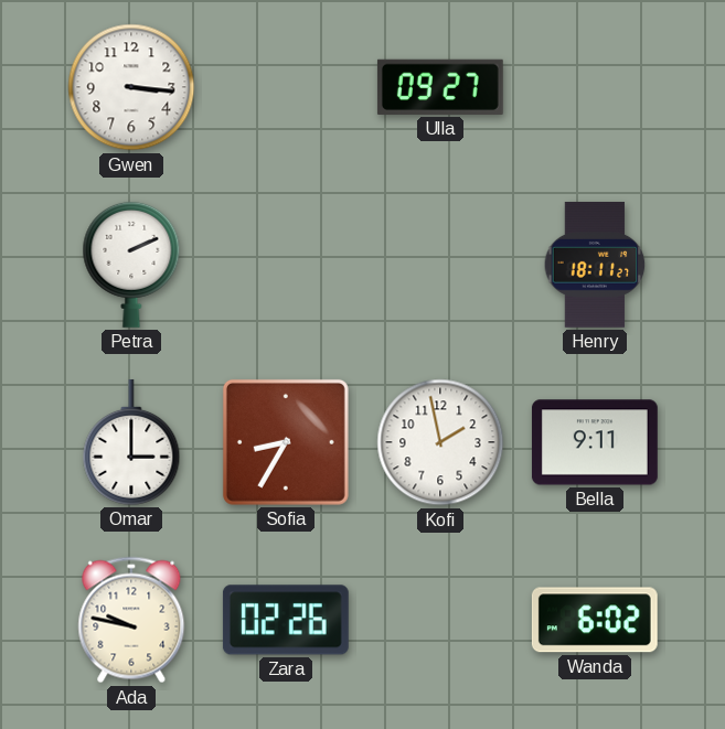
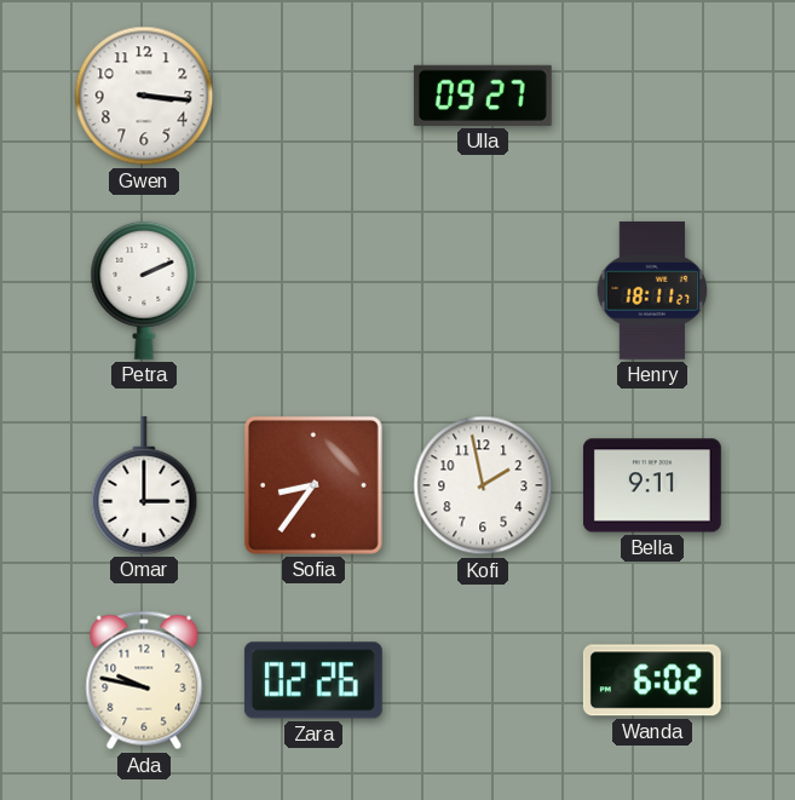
Sofia: 8:35 -> 8:36
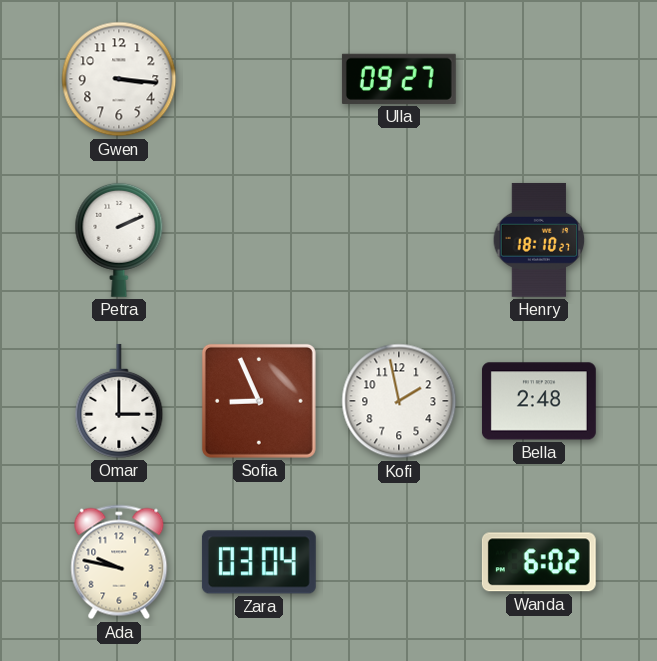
Henry: 18:11 -> 18:10
Sofia: 8:36 -> 8:56
Bella: 9:11 -> 2:48
Zara: 02:26 -> 03:04
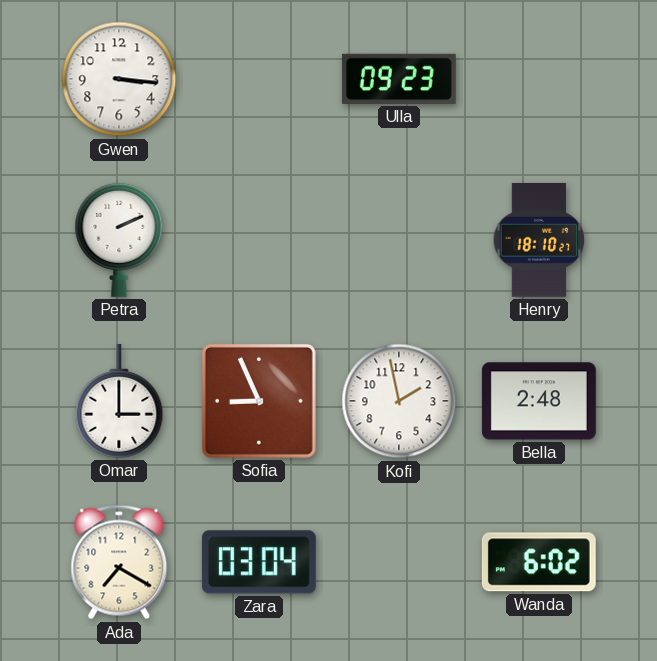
Ulla: 09:27 -> 09:23
Ada: 9:47 -> 7:20
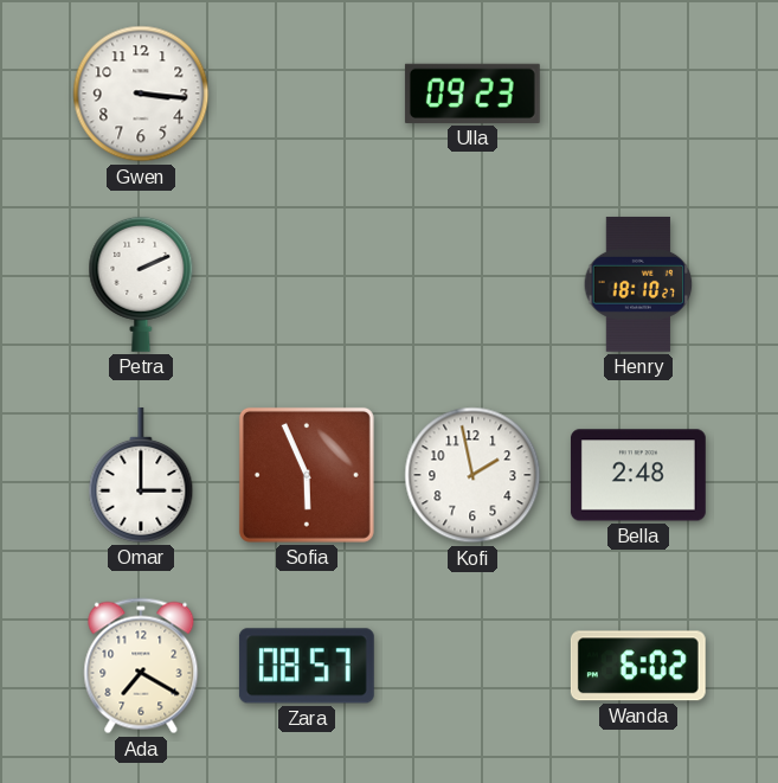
Sofia: 8:56 -> 5:56
Zara: 03:04 -> 08:57
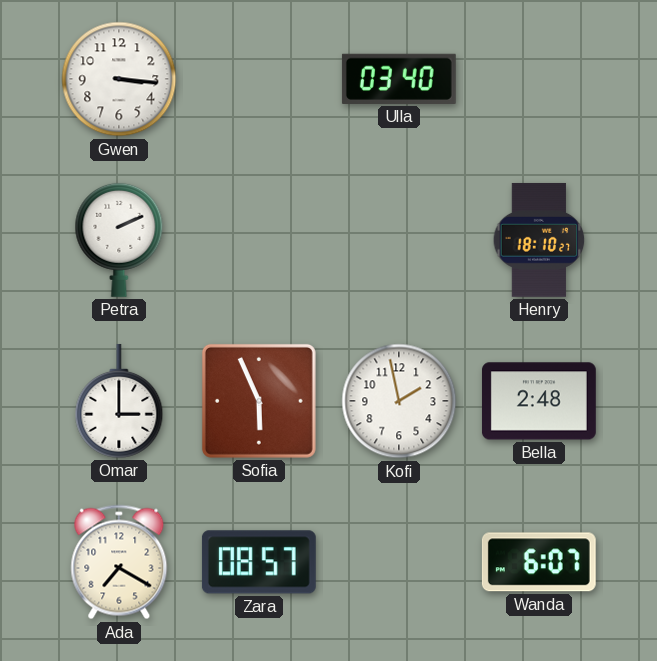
Ulla: 09:23 -> 03:40
Wanda: 6:02 -> 6:07
